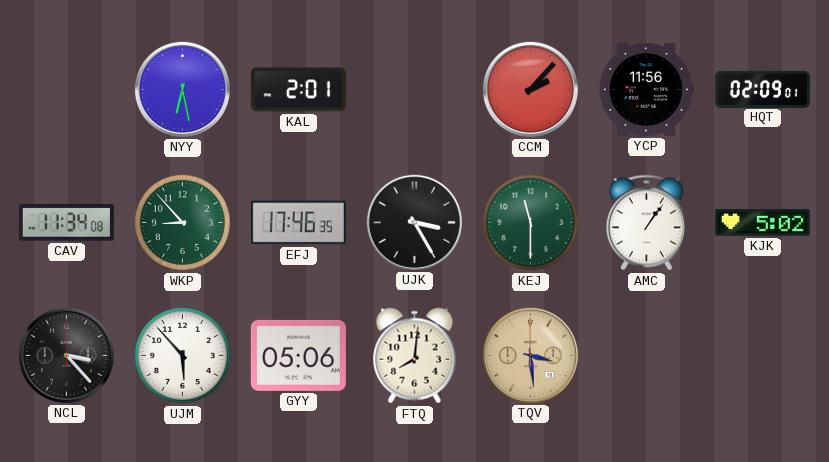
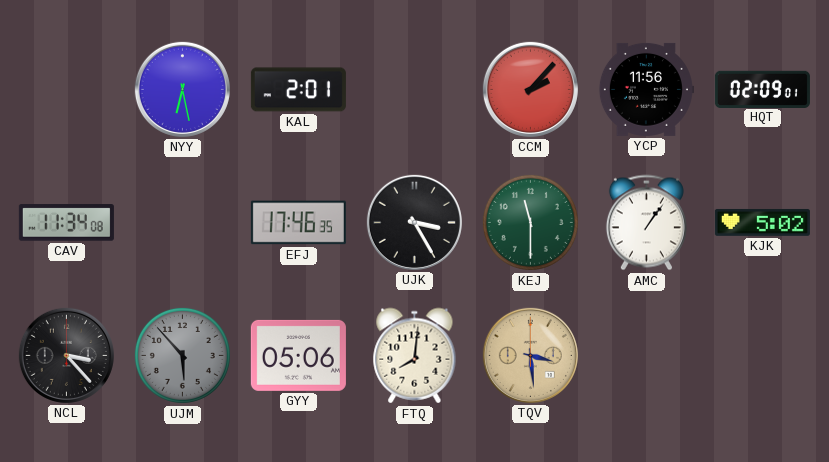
WKP: 8:53 -> none
UJM dial: white -> grey
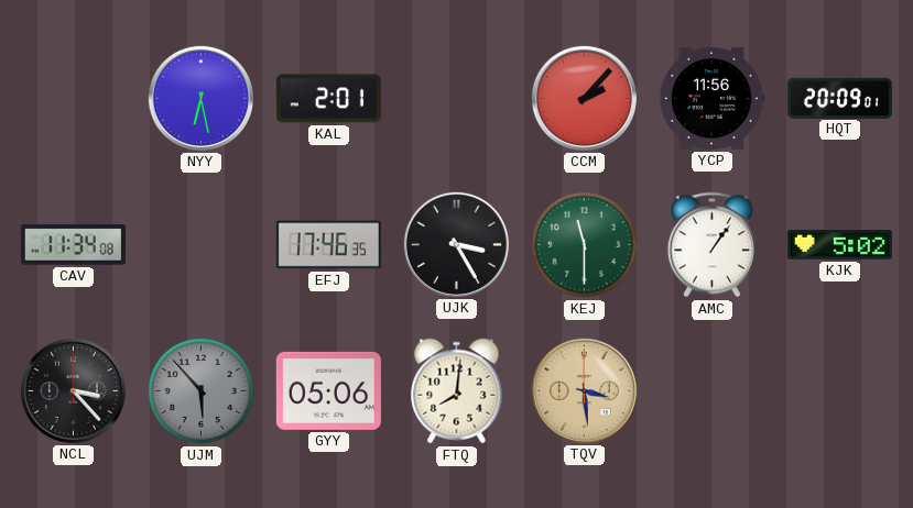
HQT: 02:09 -> 20:09
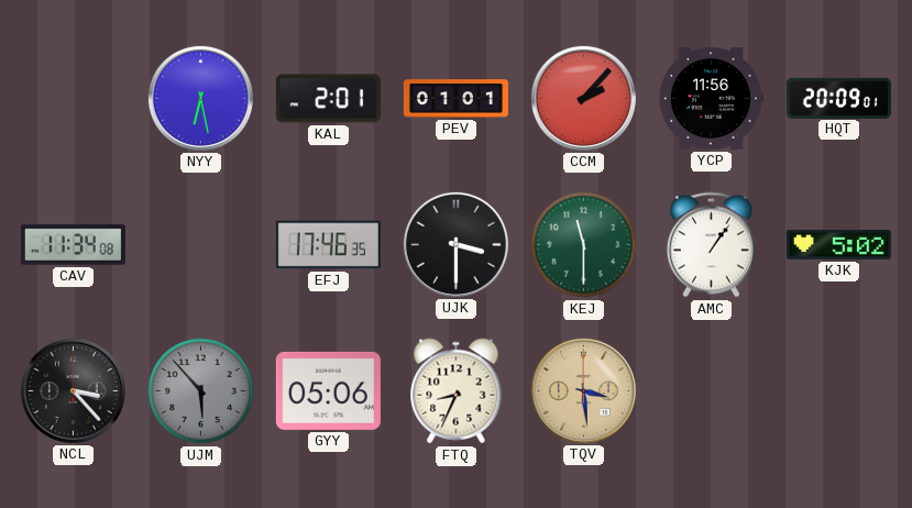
PEV: none -> 01:01
UJK: 3:25 -> 3:30
FTQ: 8:01 -> 8:34
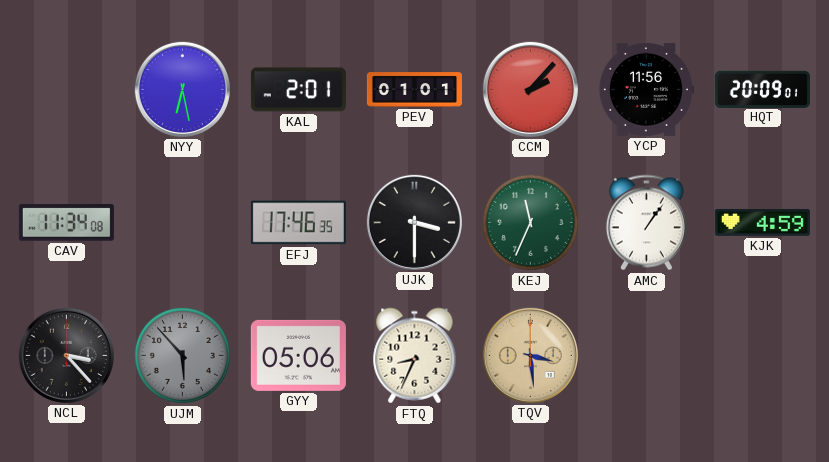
KEJ: 11:30 -> 11:34
KJK: 5:02 -> 4:59
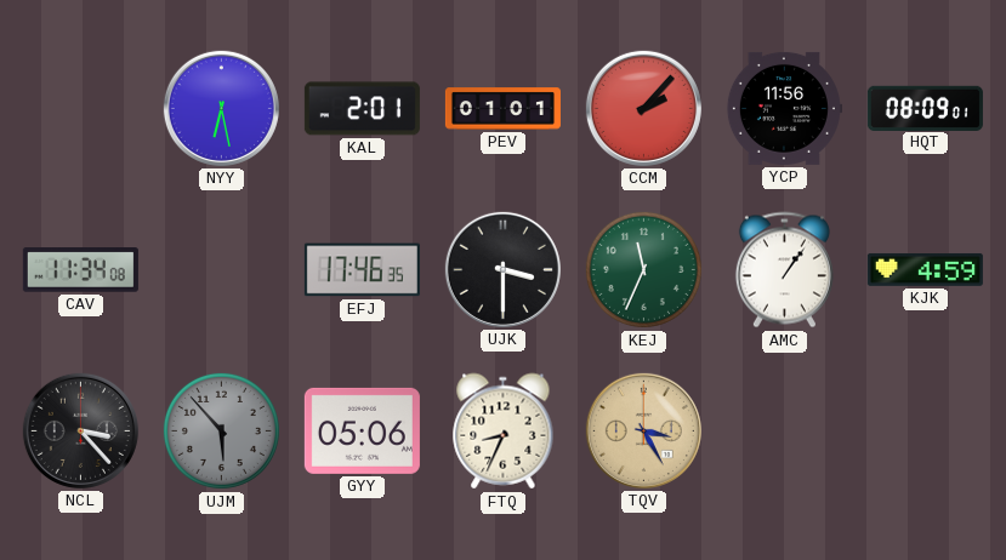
HQT: 20:09 -> 08:09
TQV: 3:29 -> 3:25
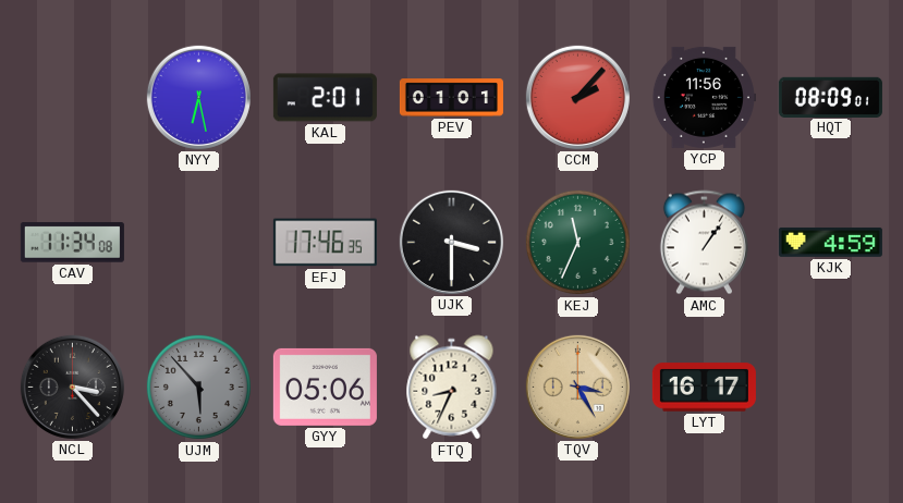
LYT: none -> 16:17
